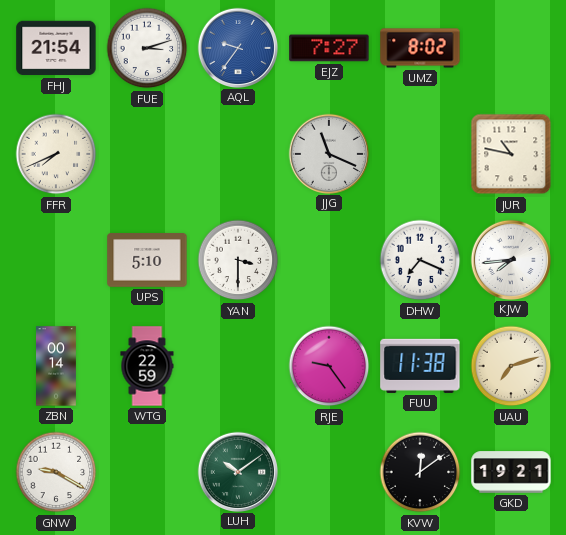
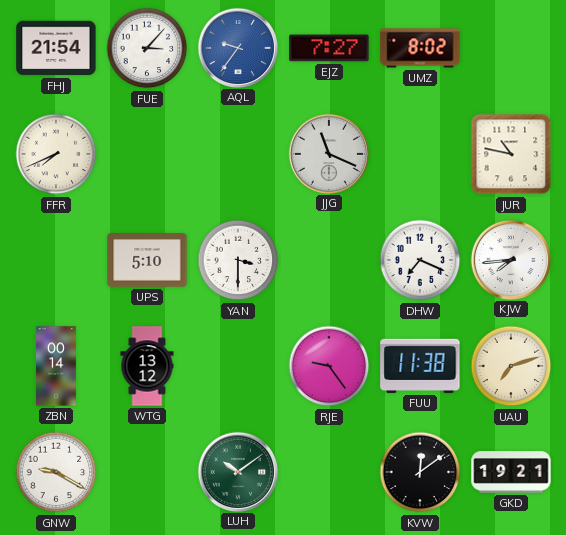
FUE: 3:12 -> 3:07
WTG: 22:59 -> 13:12
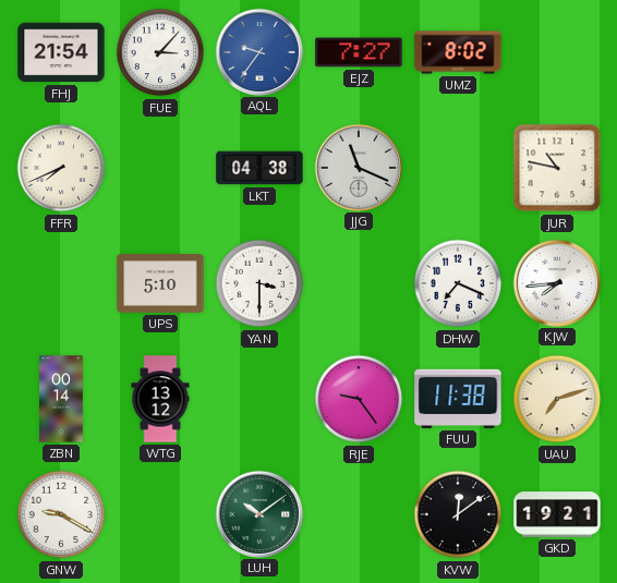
LKT: none -> 04:38
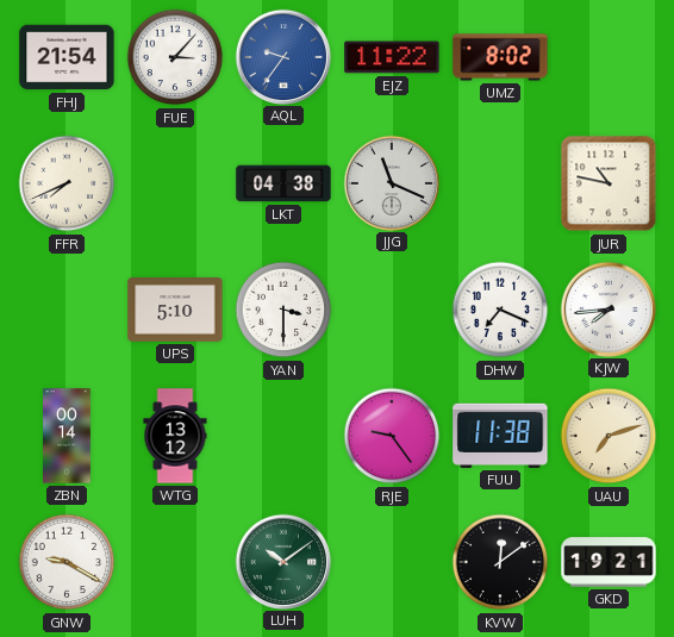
EJZ: 7:27 -> 11:22
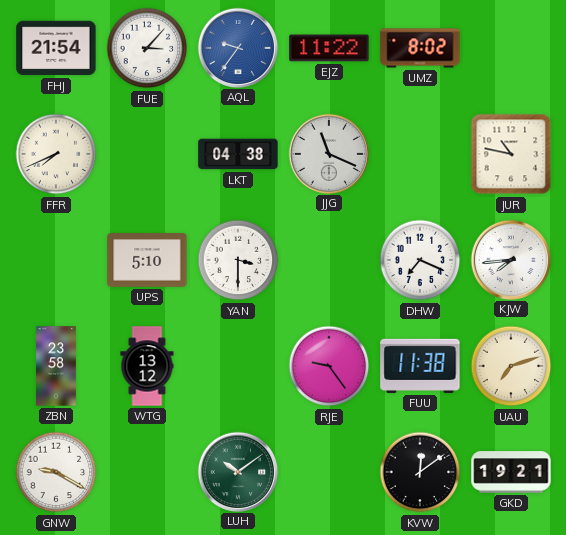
ZBN: 00:14 -> 23:58
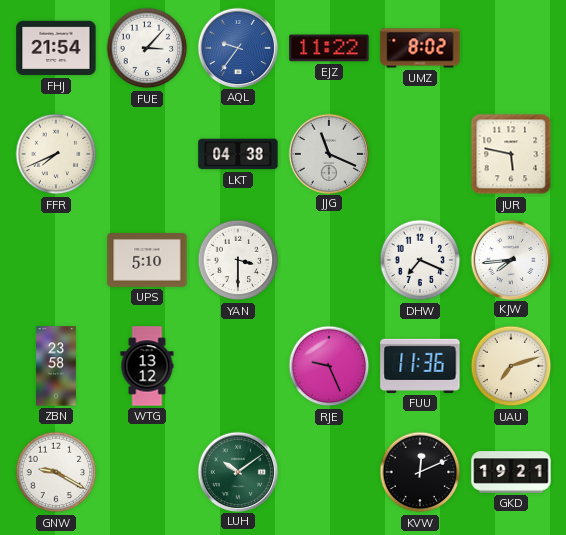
JUR: 10:47 -> 5:47
RJE: 9:24 -> 9:26
FUU: 11:38 -> 11:36
KVW: 12:09 -> 12:11
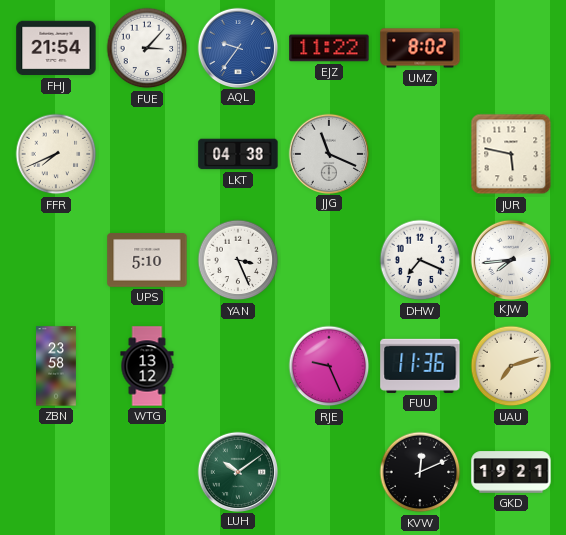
YAN: 3:30 -> 3:26
GNW: 9:20 -> none
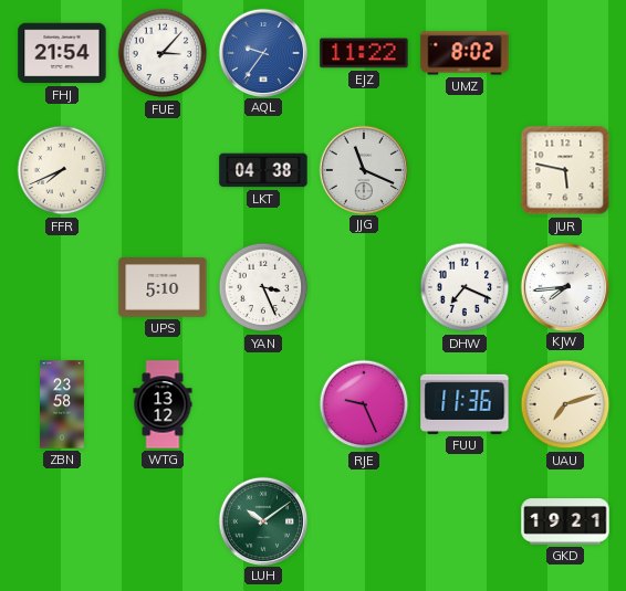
KVW: 12:11 -> none
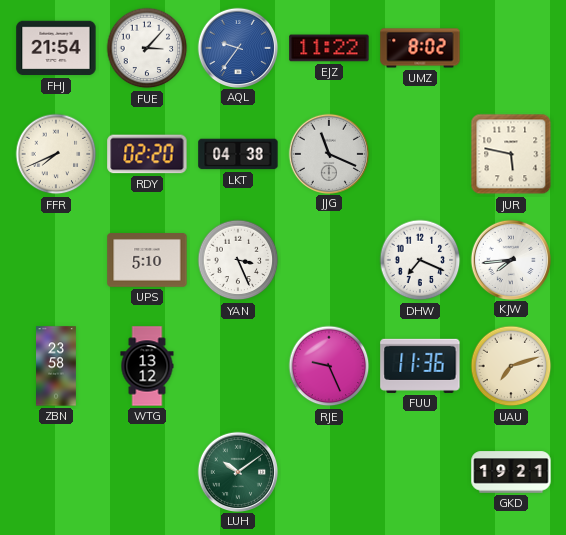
RDY: none -> 02:20
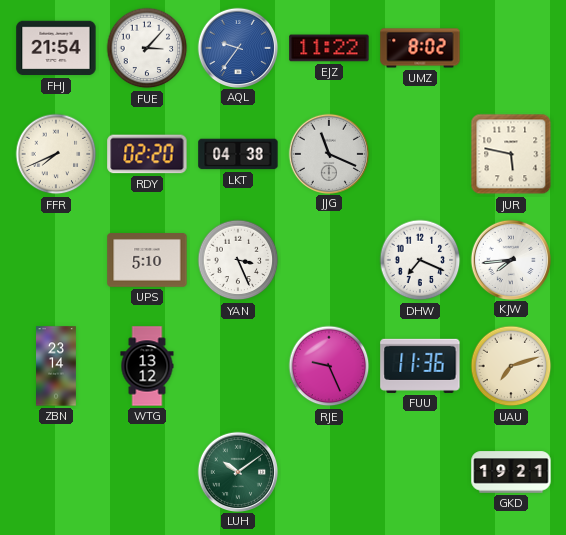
ZBN: 23:58 -> 23:14
